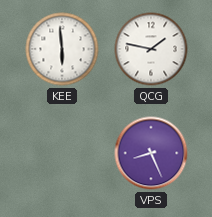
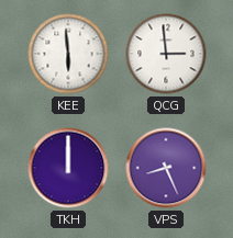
QCG: 1:47 -> 2:59
TKH: none -> 12:00
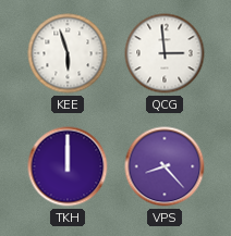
KEE: 5:59 -> 5:57
VPS: 8:26 -> 8:23
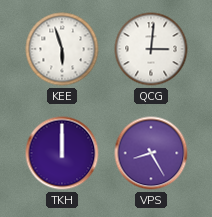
QCG: 2:59 -> 3:01
VPS: 8:23 -> 8:25
